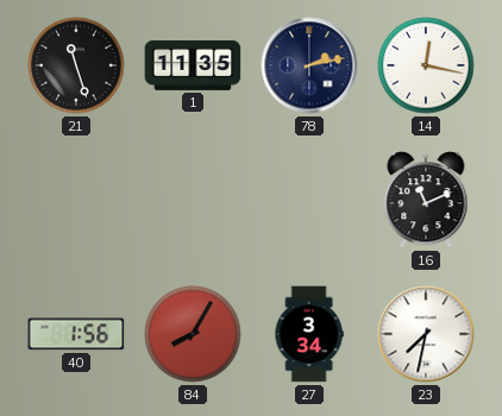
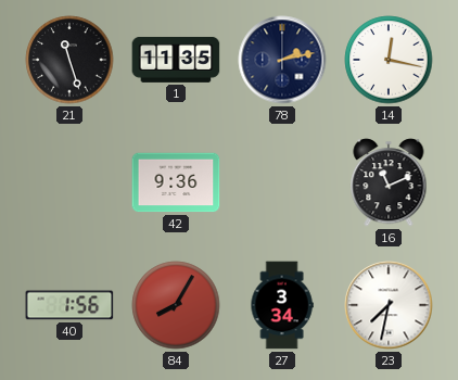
42: none -> 9:36
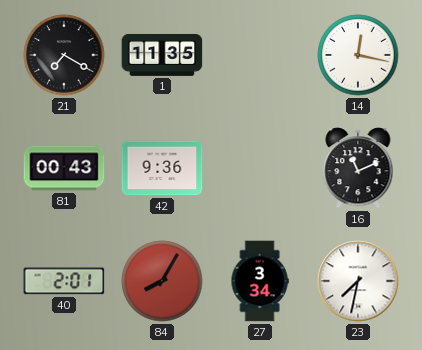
21: 11:27 -> 7:20
78: 2:13 -> none
81: none -> 00:43
40: 1:56 -> 2:01
